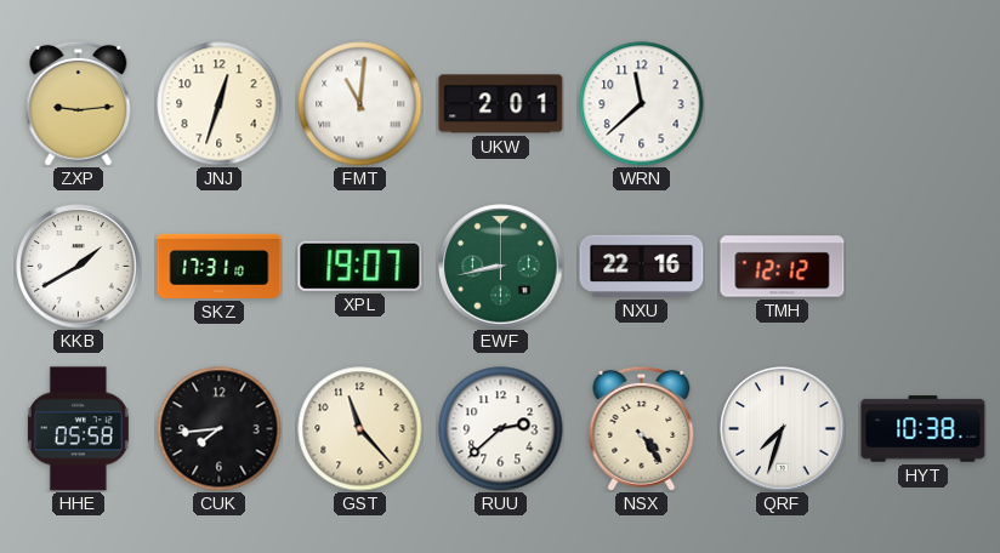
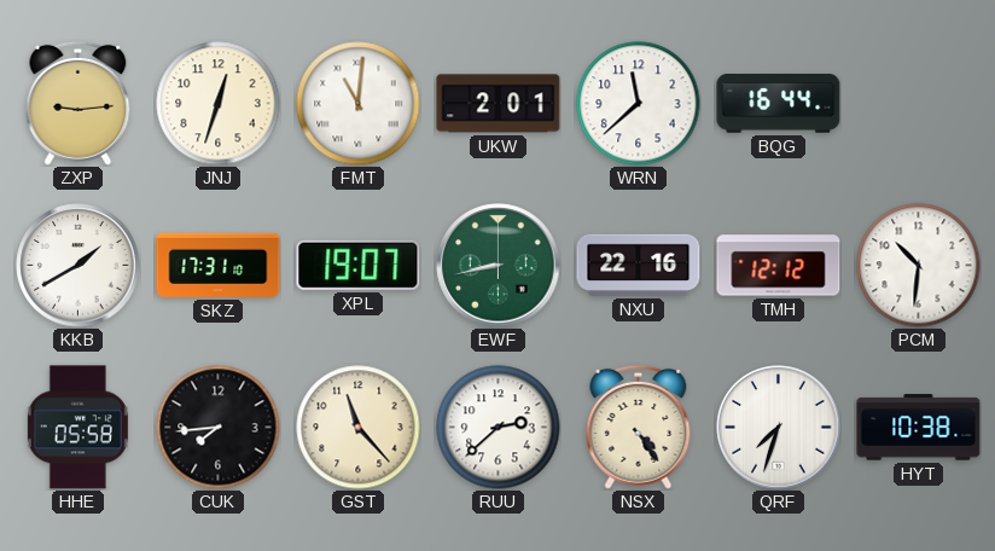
BQG: none -> 16:44
PCM: none -> 10:31
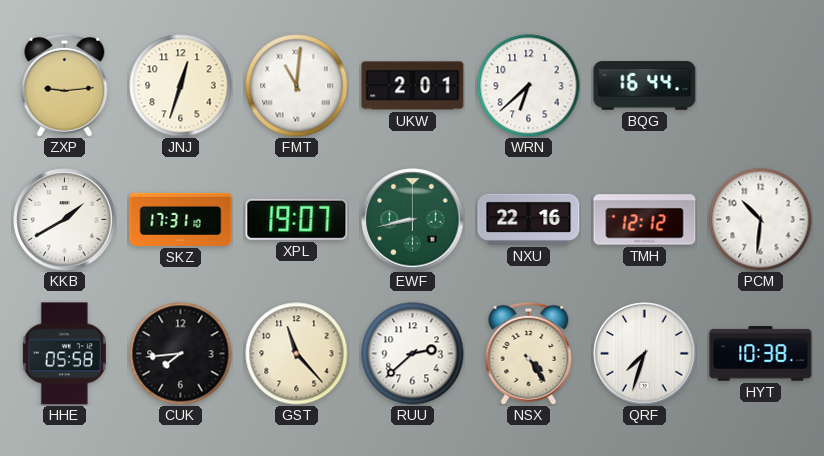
WRN: 11:38 -> 6:38
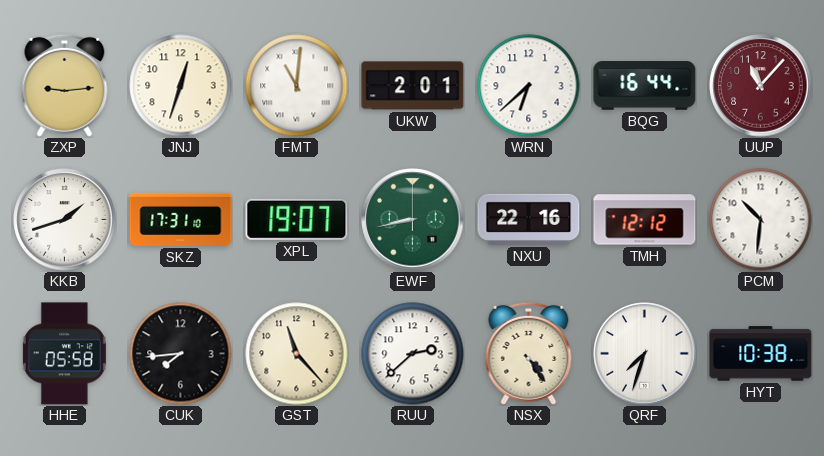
UUP: none -> 11:07
KKB: 1:40 -> 1:42
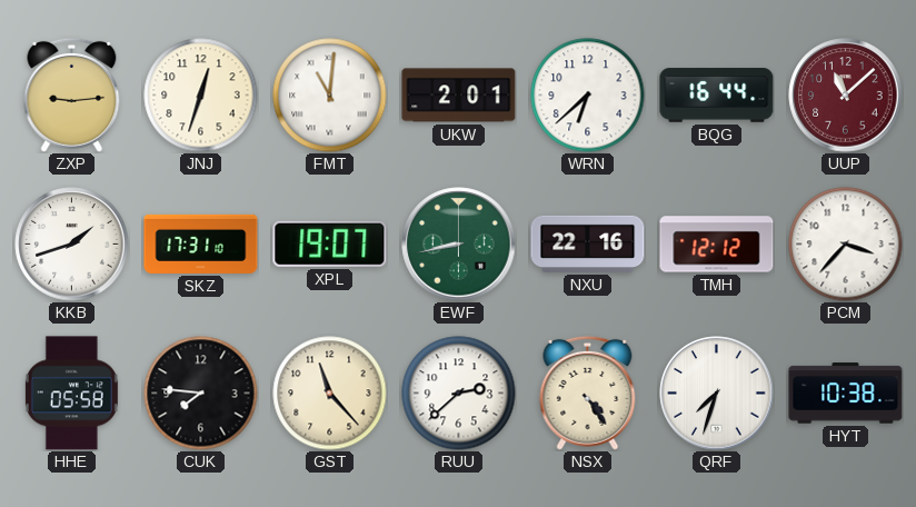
UUP: 11:07 -> 11:08
PCM: 10:31 -> 3:37
CUK: 7:44 -> 7:46
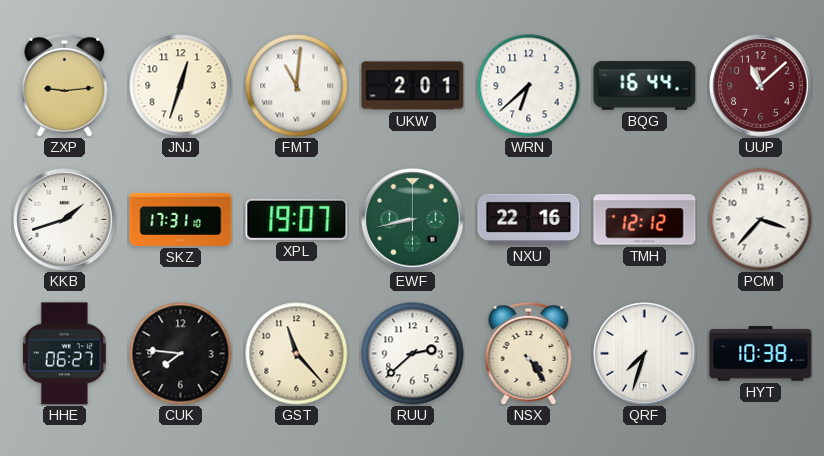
HHE: 05:58 -> 06:27
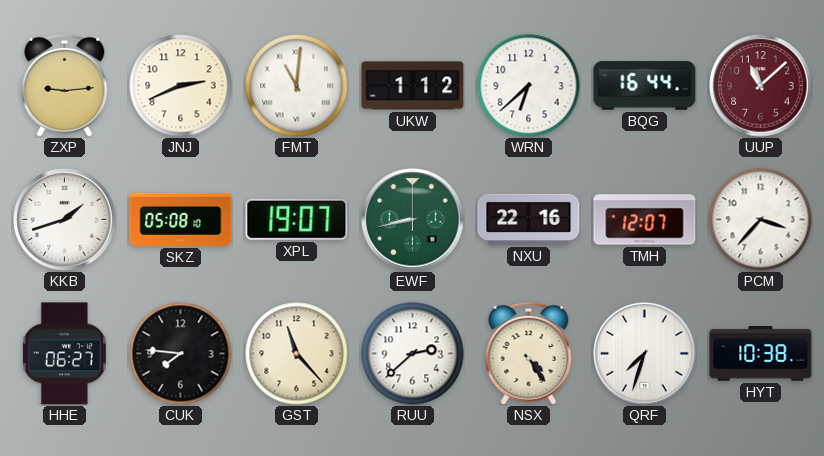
JNJ: 12:33 -> 2:41
UKW: 2:01 -> 1:12
SKZ: 17:31 -> 05:08
TMH: 12:12 -> 12:07
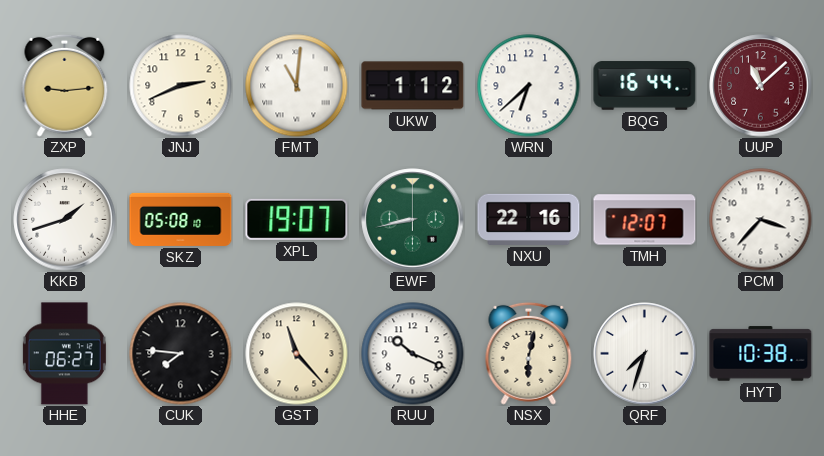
RUU: 2:38 -> 10:19
NSX: 4:24 -> 6:02
